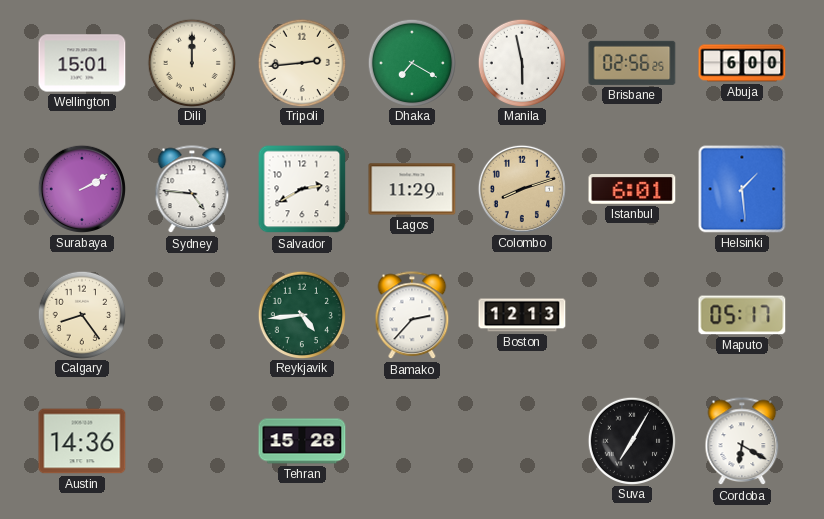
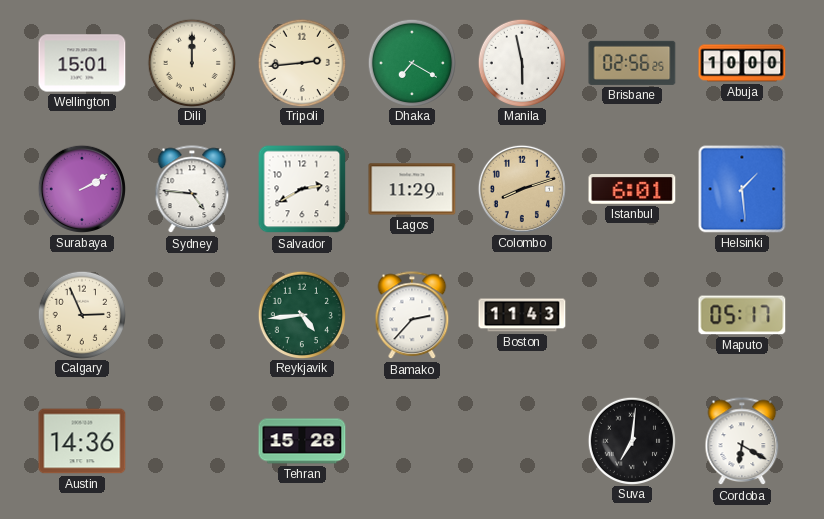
Abuja: 6:00 -> 10:00
Calgary: 8:24 -> 2:56
Boston: 12:13 -> 11:43
Suva: 7:05 -> 7:01
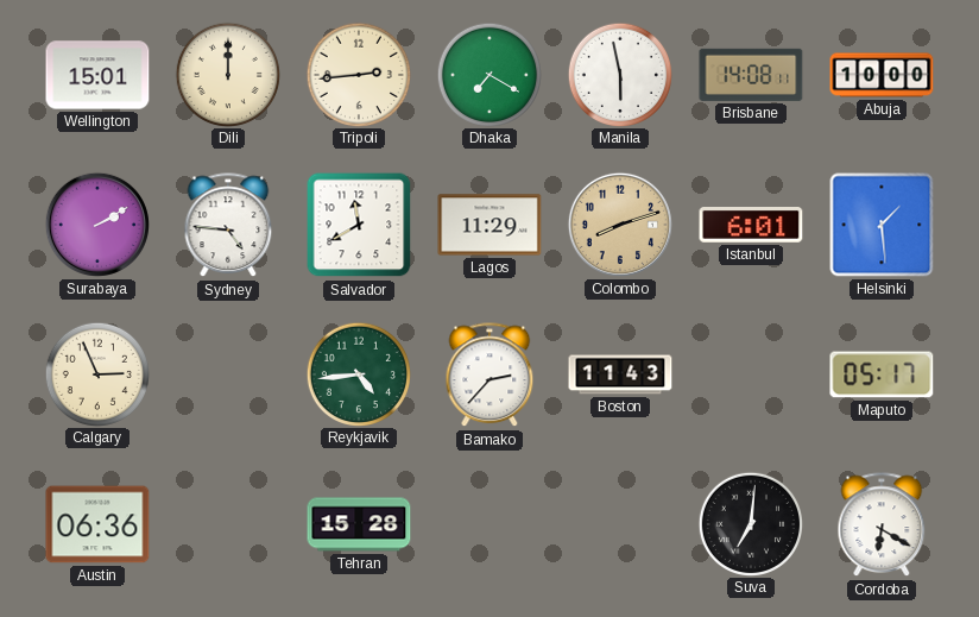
Brisbane: 02:56 -> 14:08
Salvador: 2:40 -> 11:40
Austin: 14:36 -> 06:36
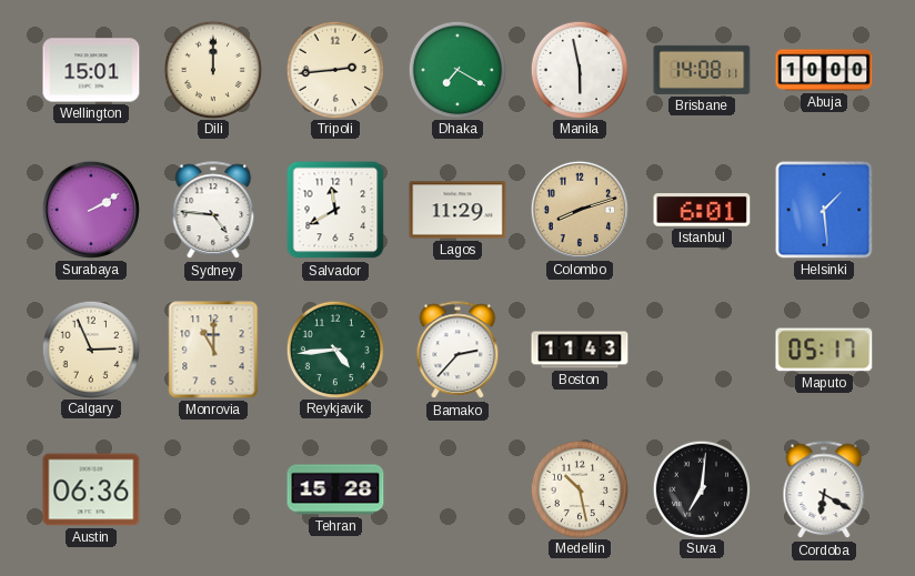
Monrovia: none -> 11:00
Medellin: none -> 10:28
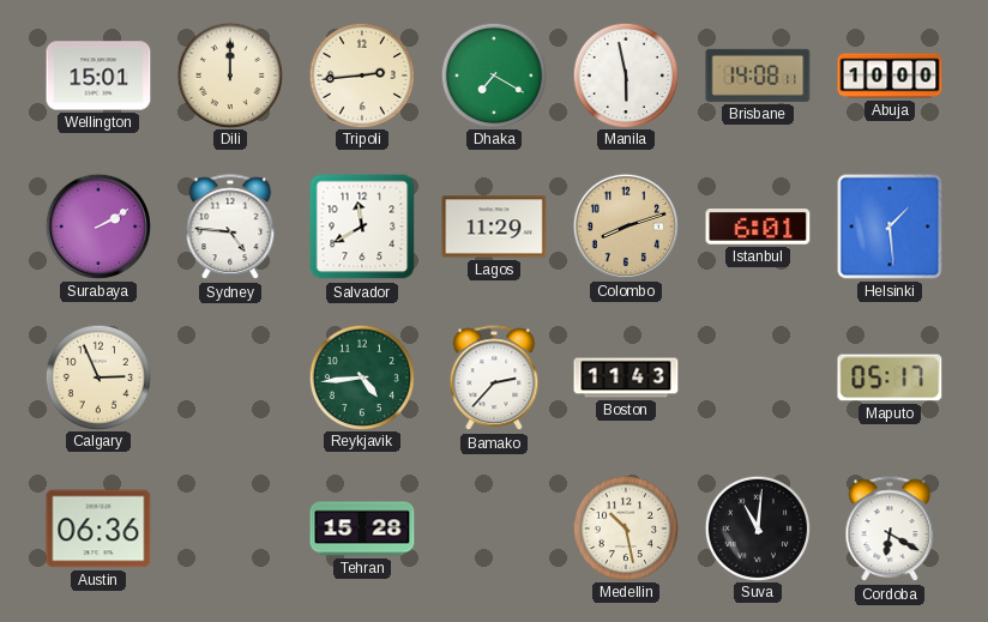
Monrovia: 11:00 -> none
Suva: 7:01 -> 11:01
